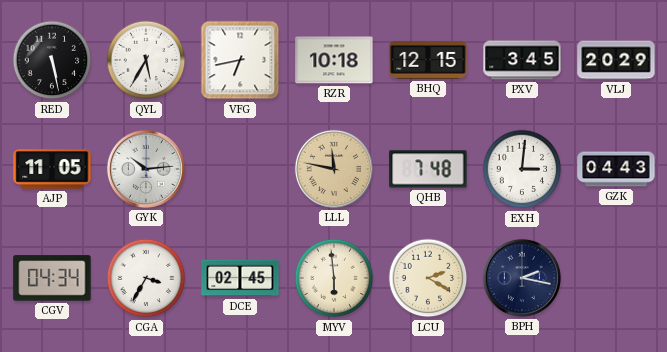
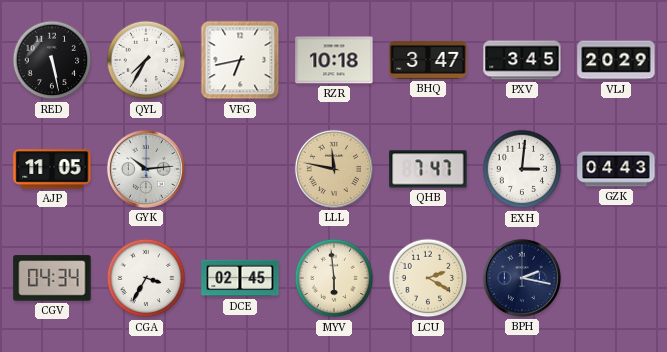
QYL: 5:35 -> 7:35
BHQ: 12:15 -> 3:47
QHB: 7:48 -> 7:47
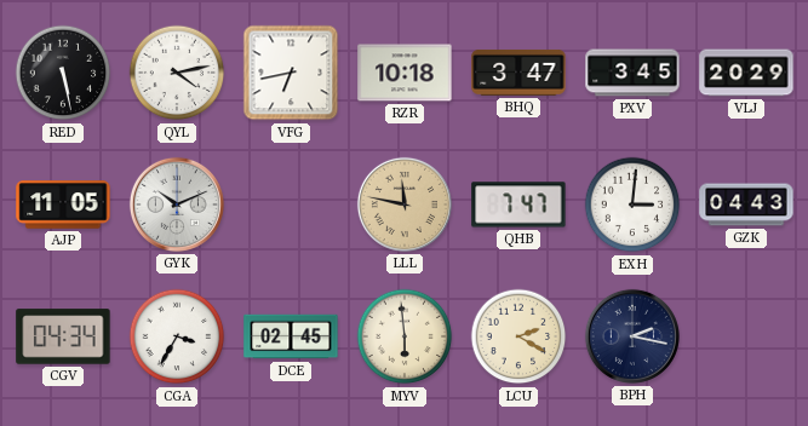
QYL: 7:35 -> 4:13
GYK: 10:14 -> 10:11
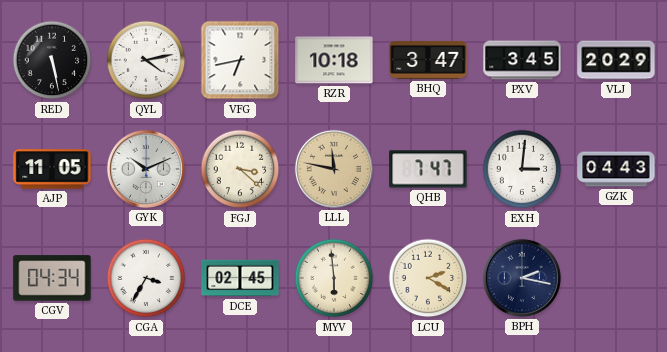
FGJ: none -> 3:22
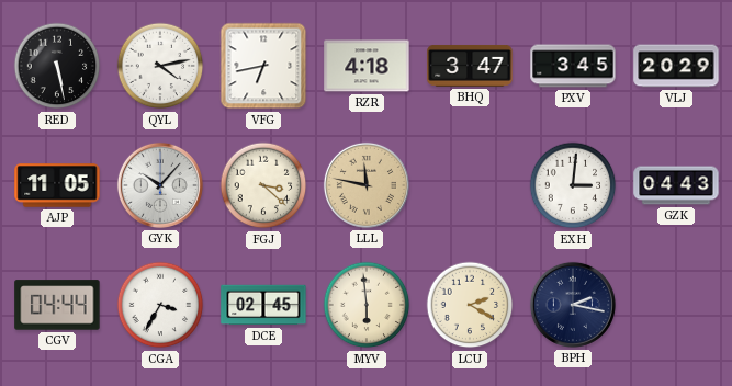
RZR: 10:18 -> 4:18
GYK: 10:11 -> 10:07
QHB: 7:47 -> none
CGV: 04:34 -> 04:44
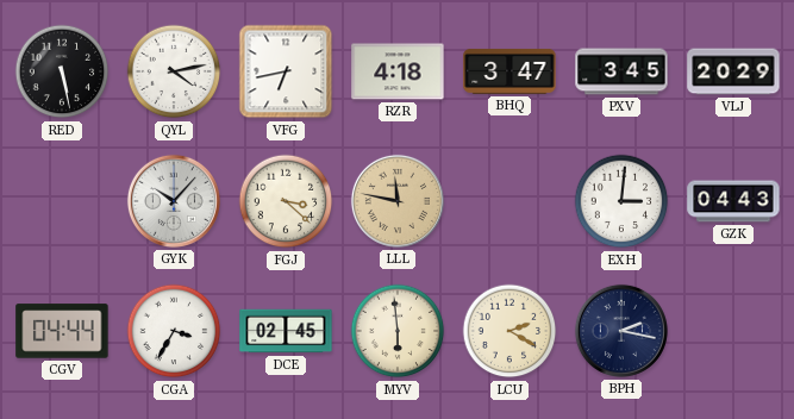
AJP: 11:05 -> none
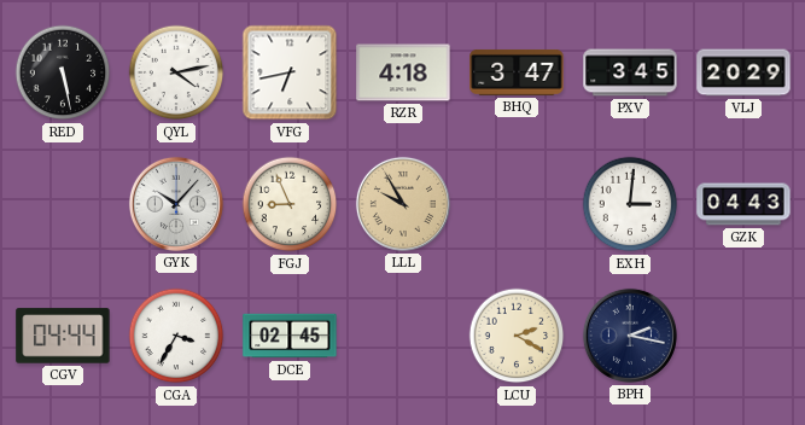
FGJ: 3:22 -> 8:56
LLL: 11:47 -> 9:55
MYV: 5:59 -> none
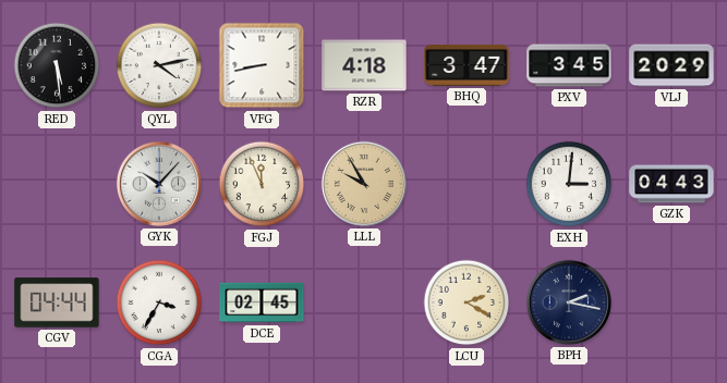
RED: 5:28 -> 5:29
VFG: 6:43 -> 8:43
FGJ: 8:56 -> 11:56
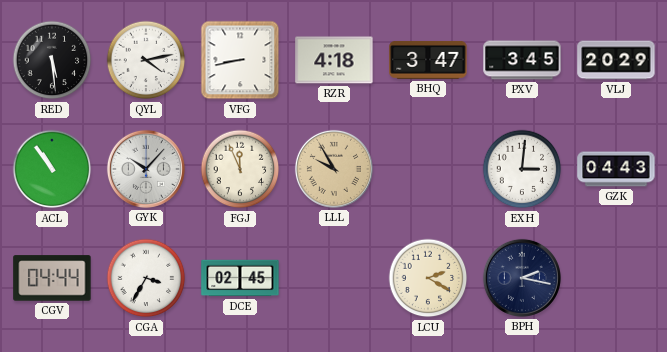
ACL: none -> 10:54
